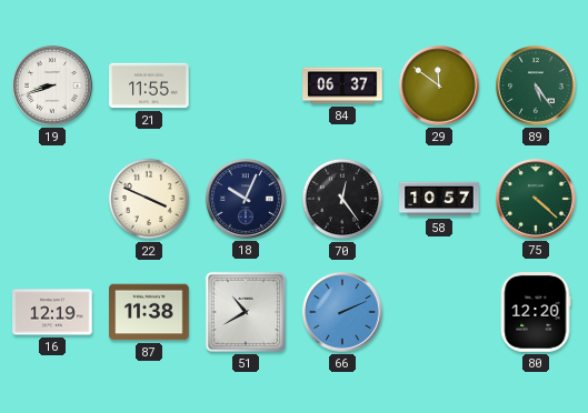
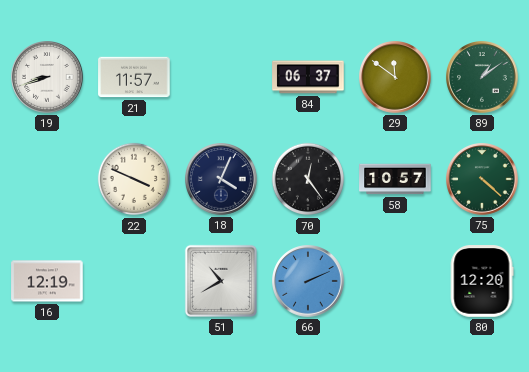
21: 11:55 -> 11:57
89: 5:24 -> 1:09
18: 10:04 -> 4:04
87: 11:38 -> none
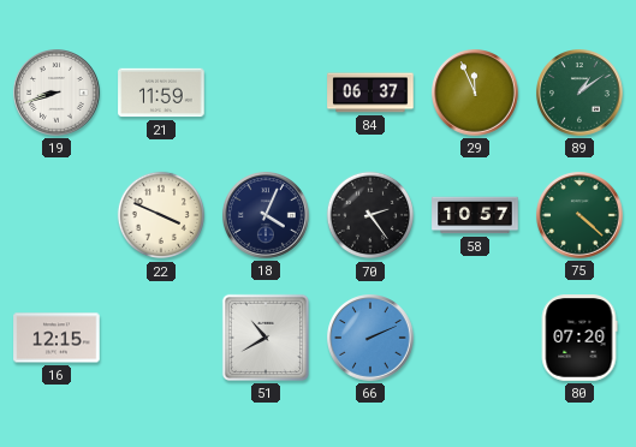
21: 11:57 -> 11:59
29: 11:51 -> 11:56
70: 12:24 -> 2:24
16: 12:19 -> 12:15
80: 12:20 -> 07:20
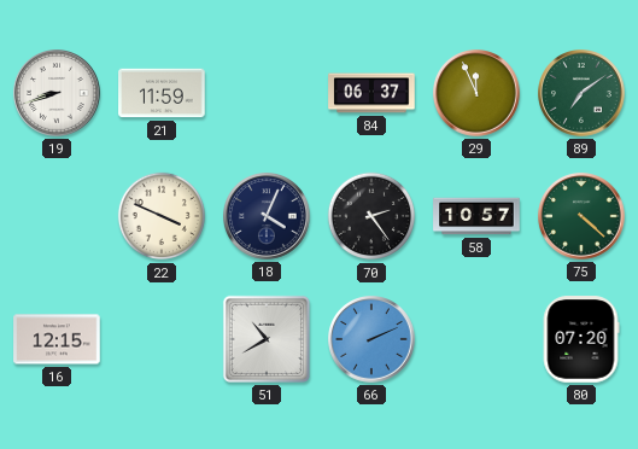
89: 1:09 -> 7:09
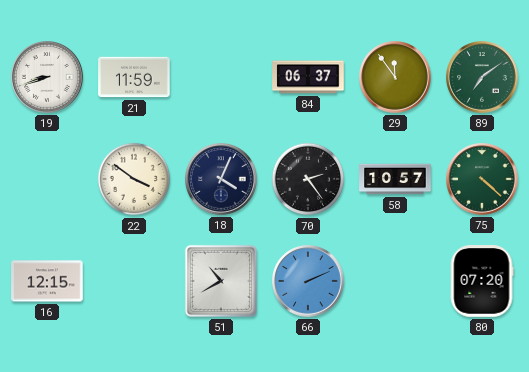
29: 11:56 -> 11:54
22: 3:49 -> 3:51
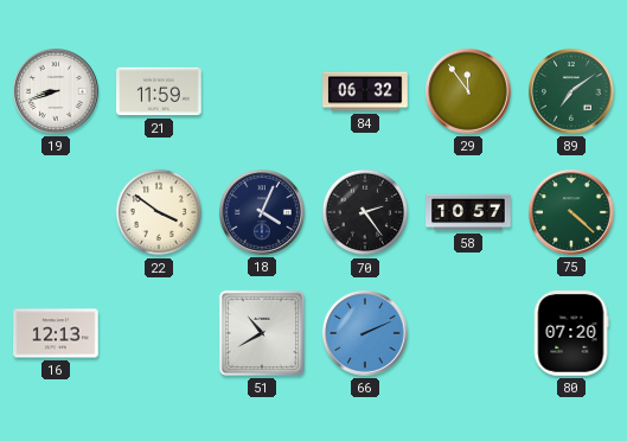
84: 06:37 -> 06:32
16: 12:15 -> 12:13
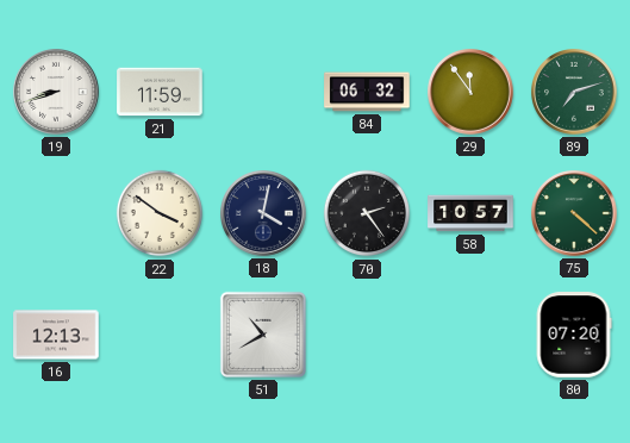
89: 7:09 -> 7:12
18: 4:04 -> 4:02
66: 2:11 -> none
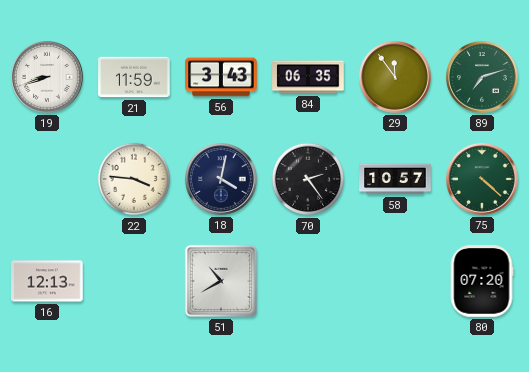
56: none -> 3:43
84: 06:32 -> 06:35
22: 3:51 -> 3:46
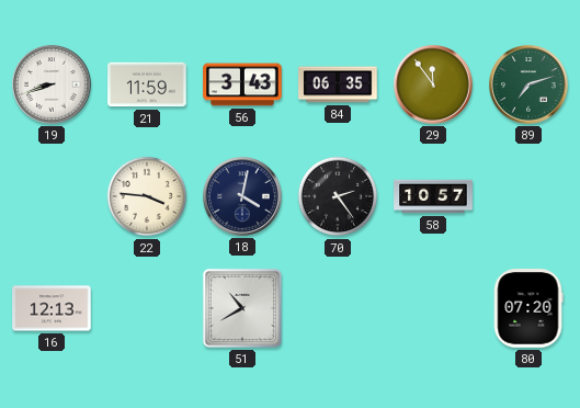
75: 4:22 -> none
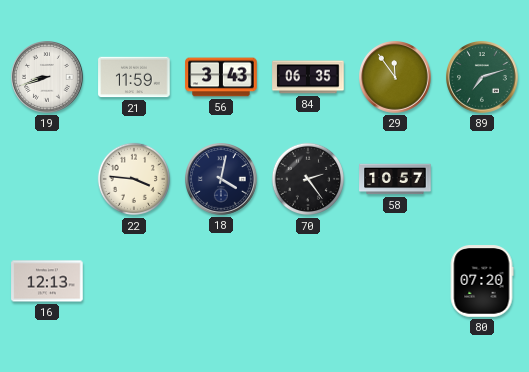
51: 10:40 -> none
